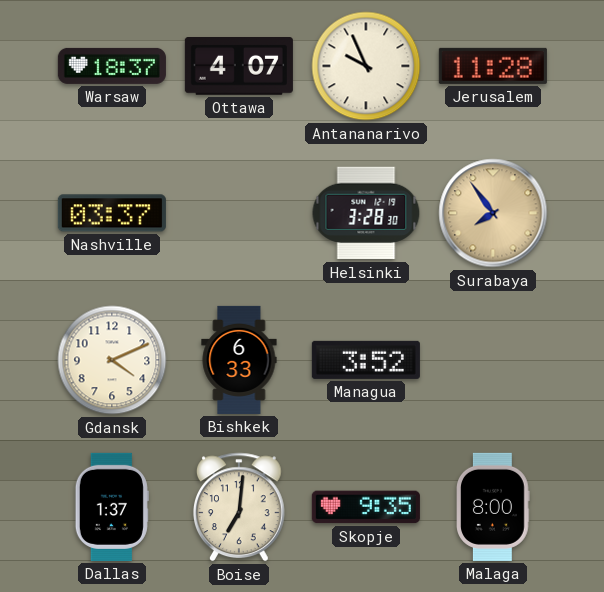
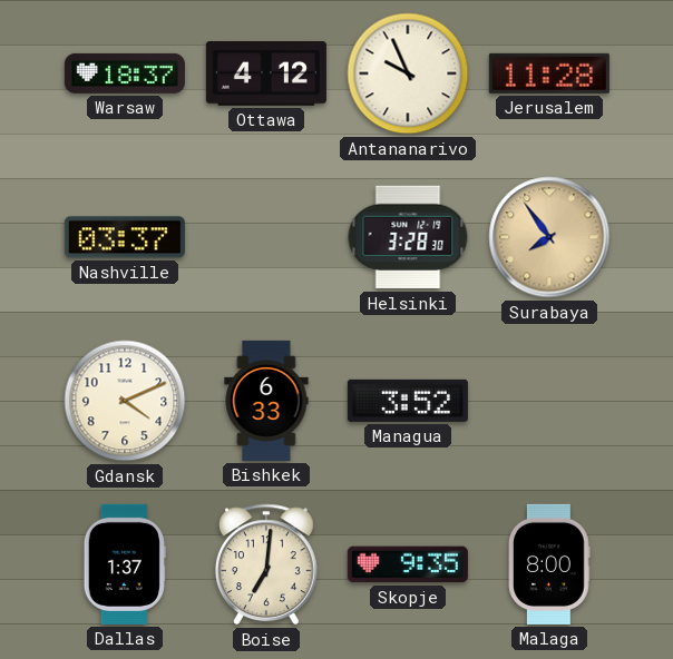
Ottawa: 4:07 -> 4:12
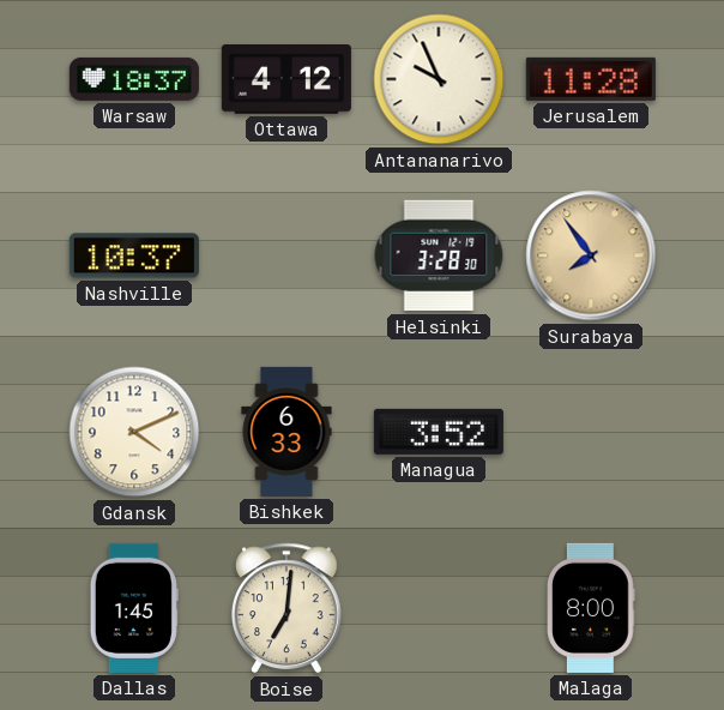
Nashville: 03:37 -> 10:37
Dallas: 1:37 -> 1:45
Skopje: 9:35 -> none
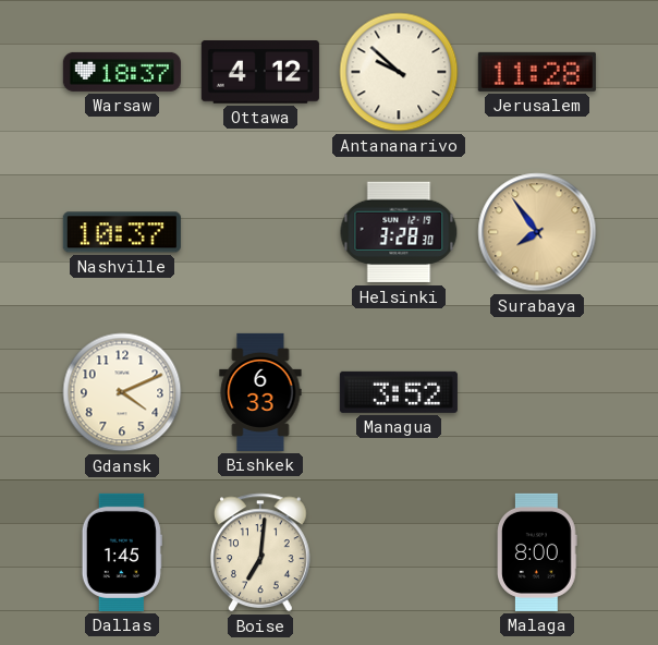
Antananarivo: 9:56 -> 9:52
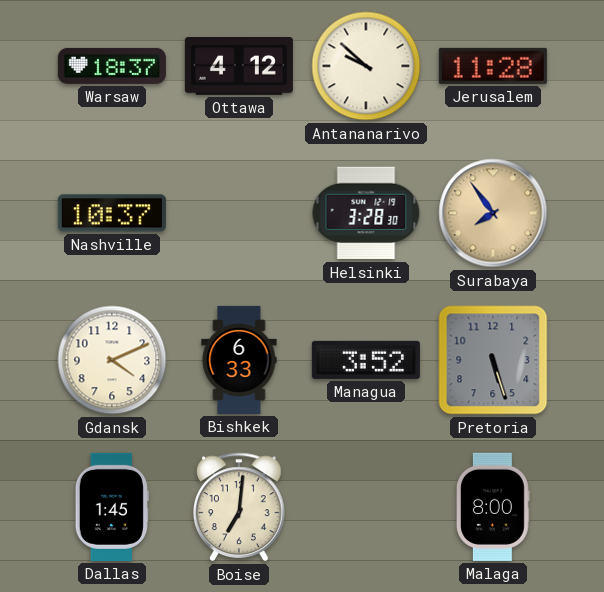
Pretoria: none -> 5:27
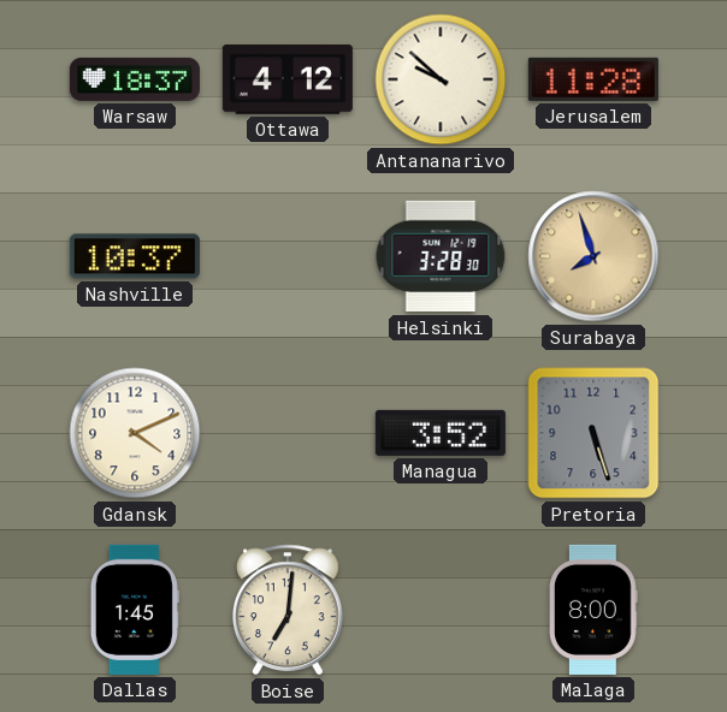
Surabaya: 7:54 -> 7:57
Bishkek: 6:33 -> none
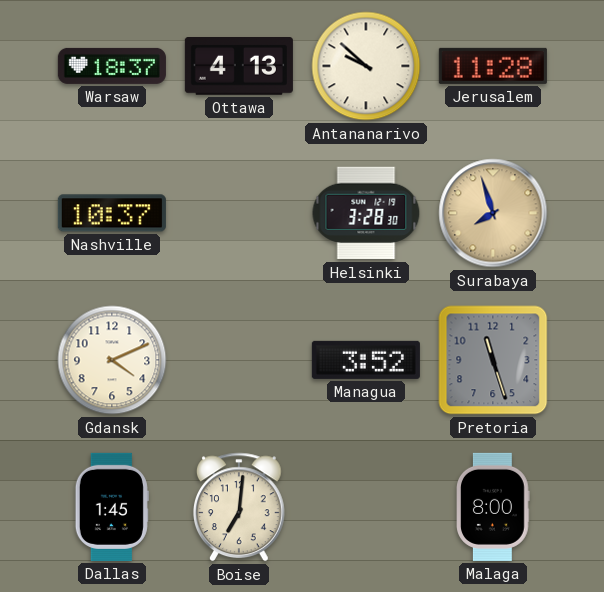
Ottawa: 4:12 -> 4:13
Pretoria: 5:27 -> 11:27
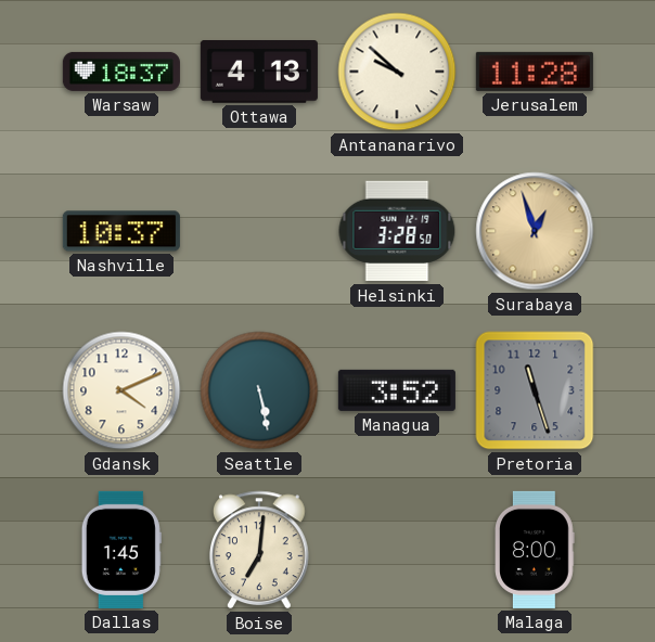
Helsinki: 3:28:30 -> 3:28:50
Surabaya: 7:57 -> 12:57
Seattle: none -> 5:28
